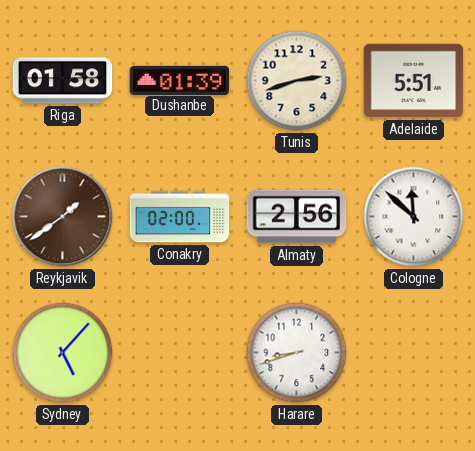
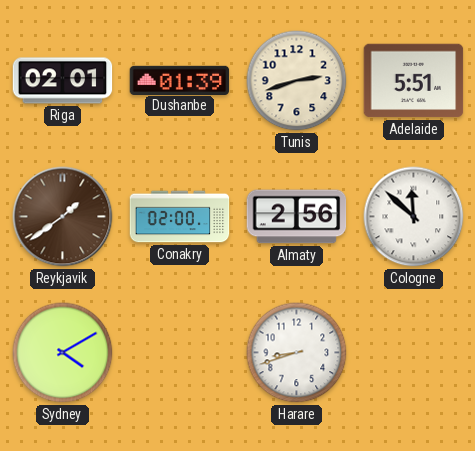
Riga: 01:58 -> 02:01
Sydney: 5:07 -> 4:10
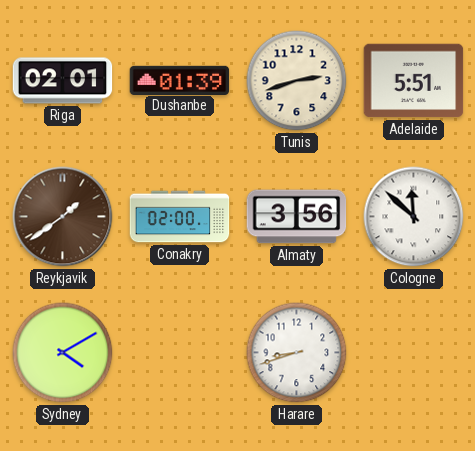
Almaty: 2:56 -> 3:56
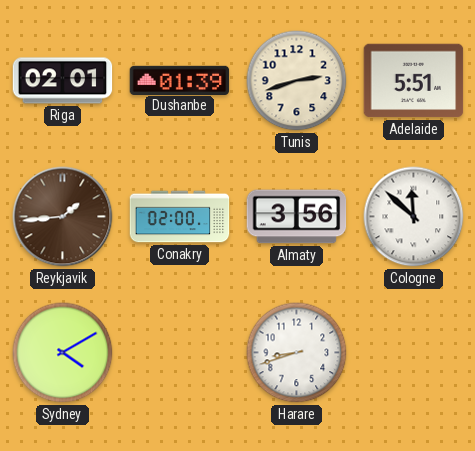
Reykjavik: 1:39 -> 1:44
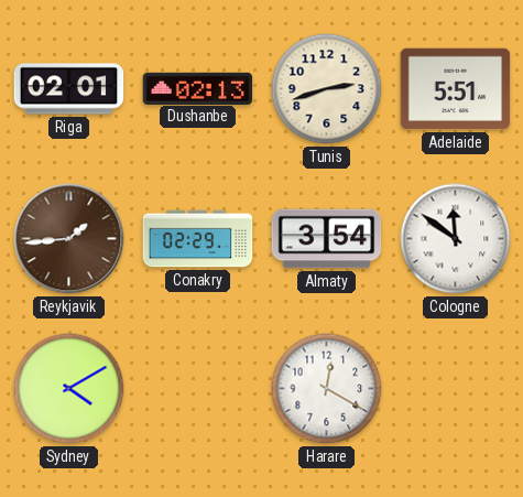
Dushanbe: 01:39 -> 02:13
Conakry: 02:00 -> 02:29
Almaty: 3:56 -> 3:54
Cologne: 11:52 -> 11:51
Harare: 8:42 -> 12:20
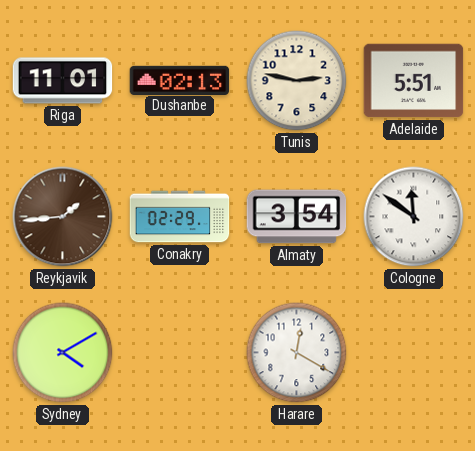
Riga: 02:01 -> 11:01
Tunis: 2:42 -> 2:47
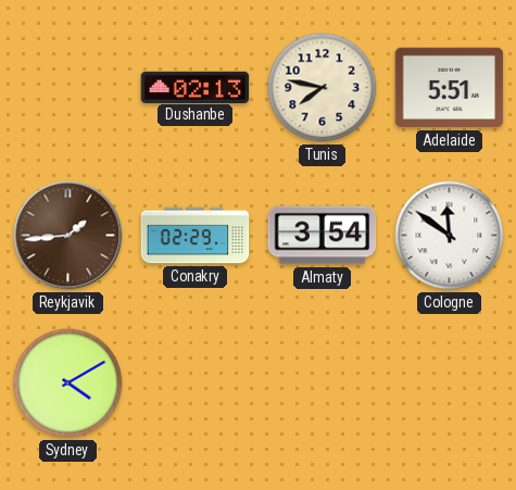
Riga: 11:01 -> none
Tunis: 2:47 -> 7:47
Harare: 12:20 -> none
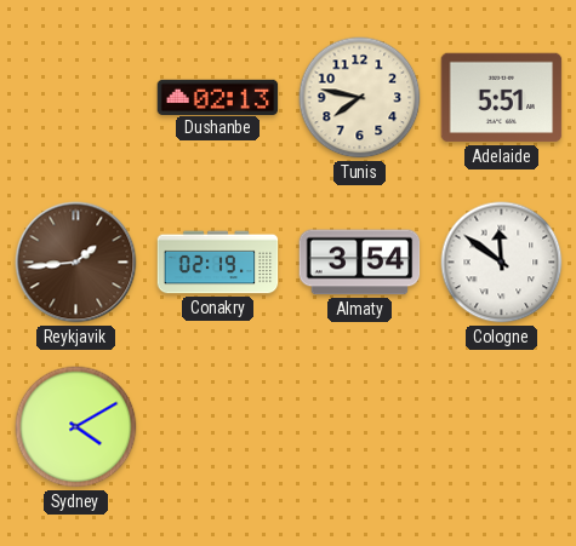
Conakry: 02:29 -> 02:19
